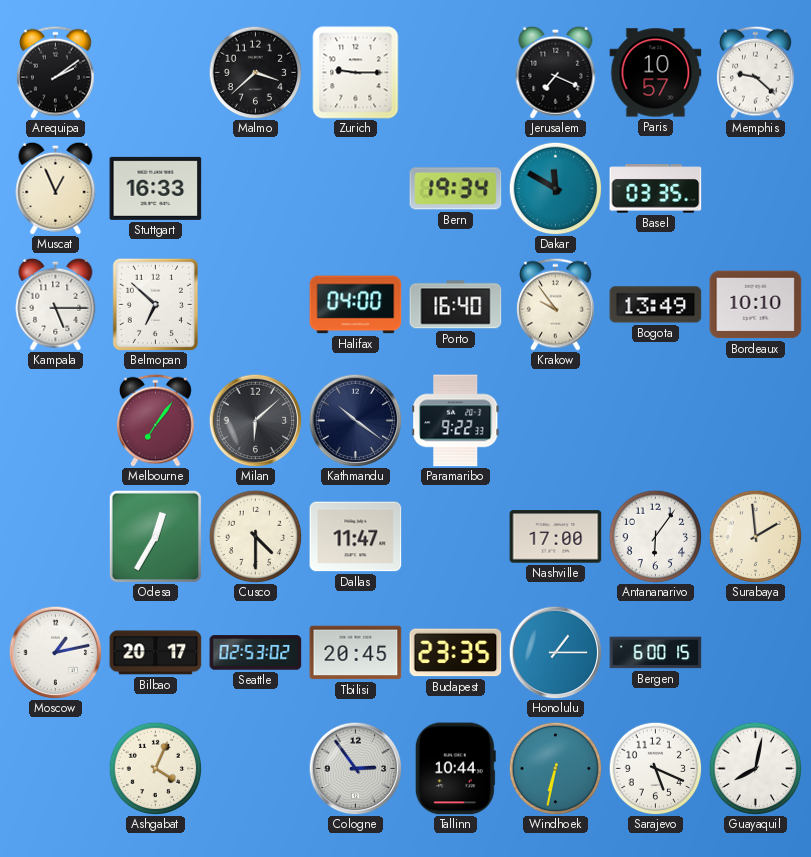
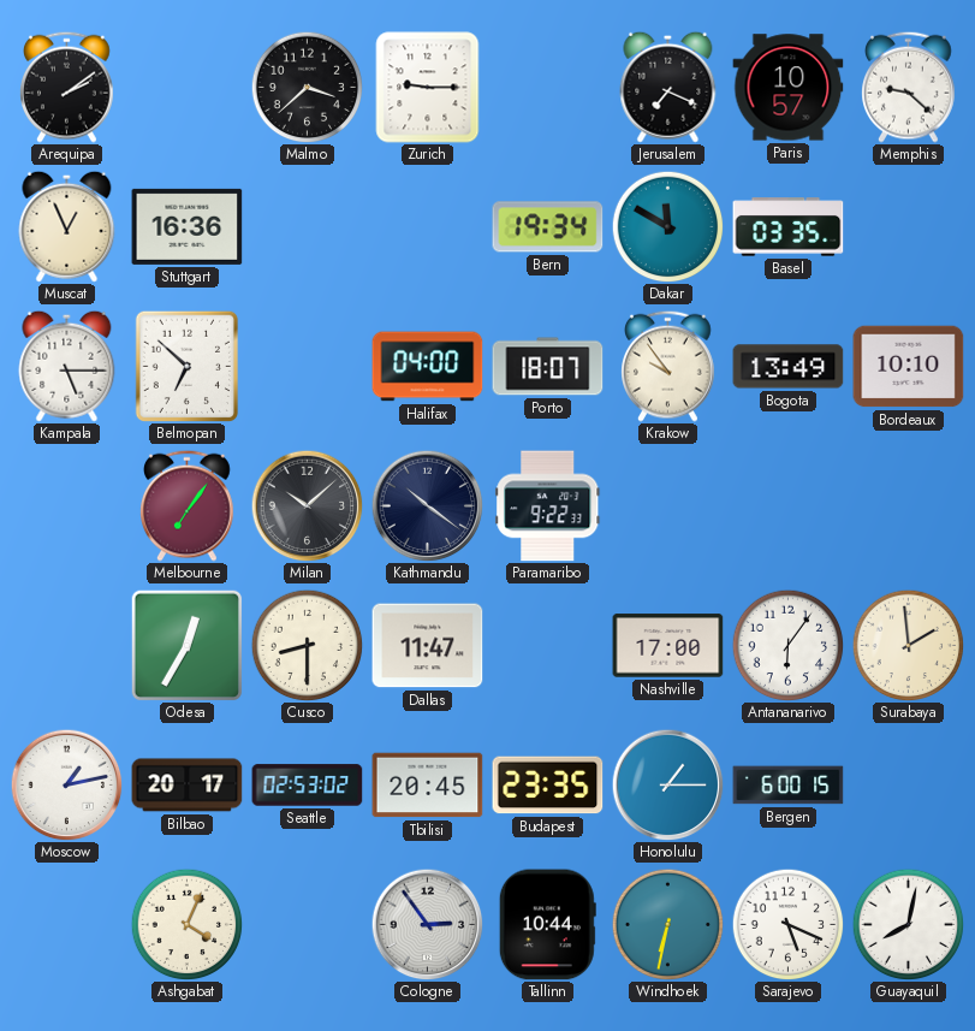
Stuttgart: 16:33 -> 16:36
Porto: 16:40 -> 18:07
Milan: 6:08 -> 10:08
Cusco: 4:30 -> 8:30
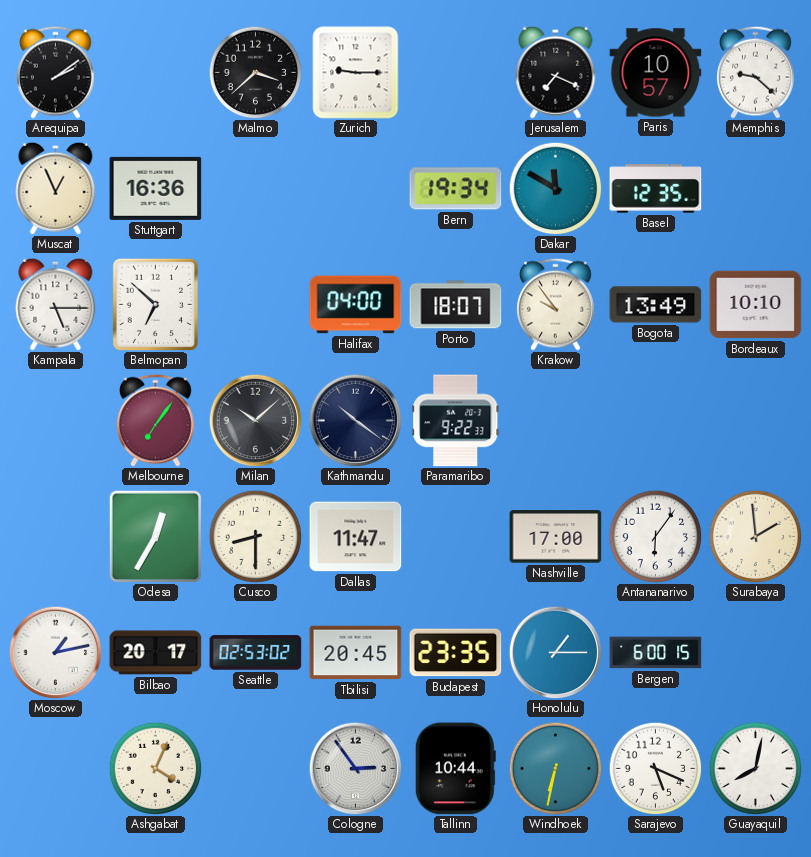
Basel: 03:35 -> 12:35
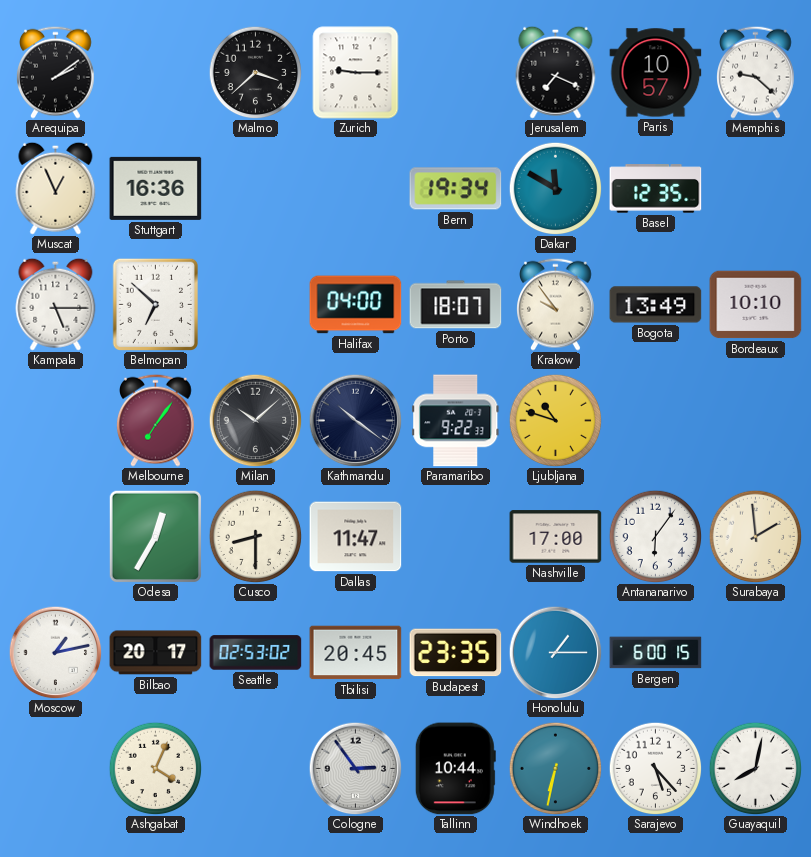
Ljubljana: none -> 10:48
Sarajevo: 5:19 -> 5:23
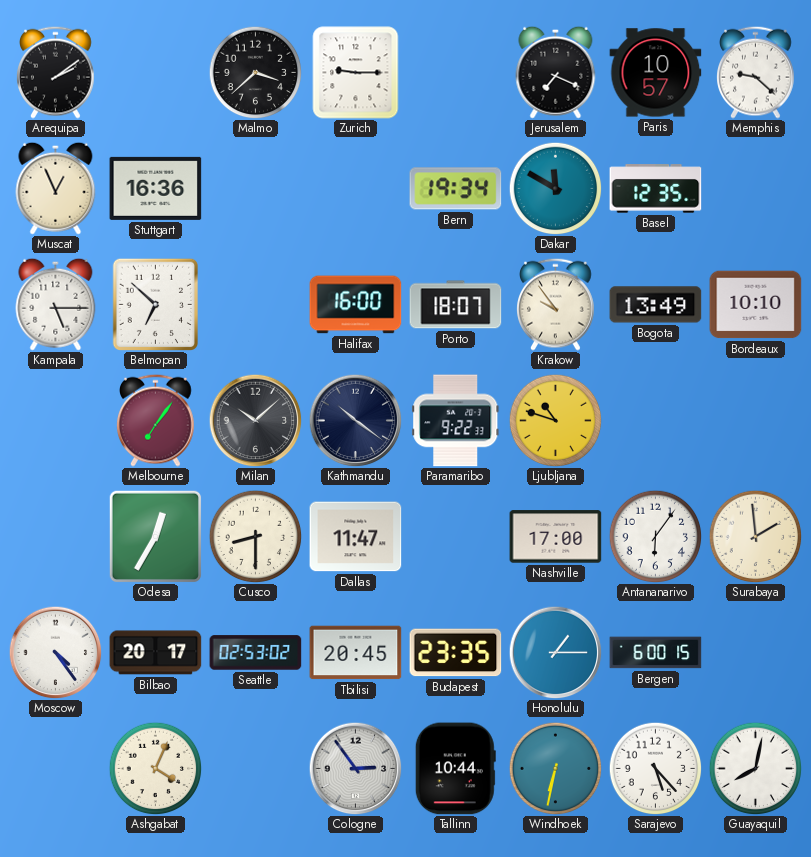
Halifax: 04:00 -> 16:00
Moscow: 1:13 -> 4:24
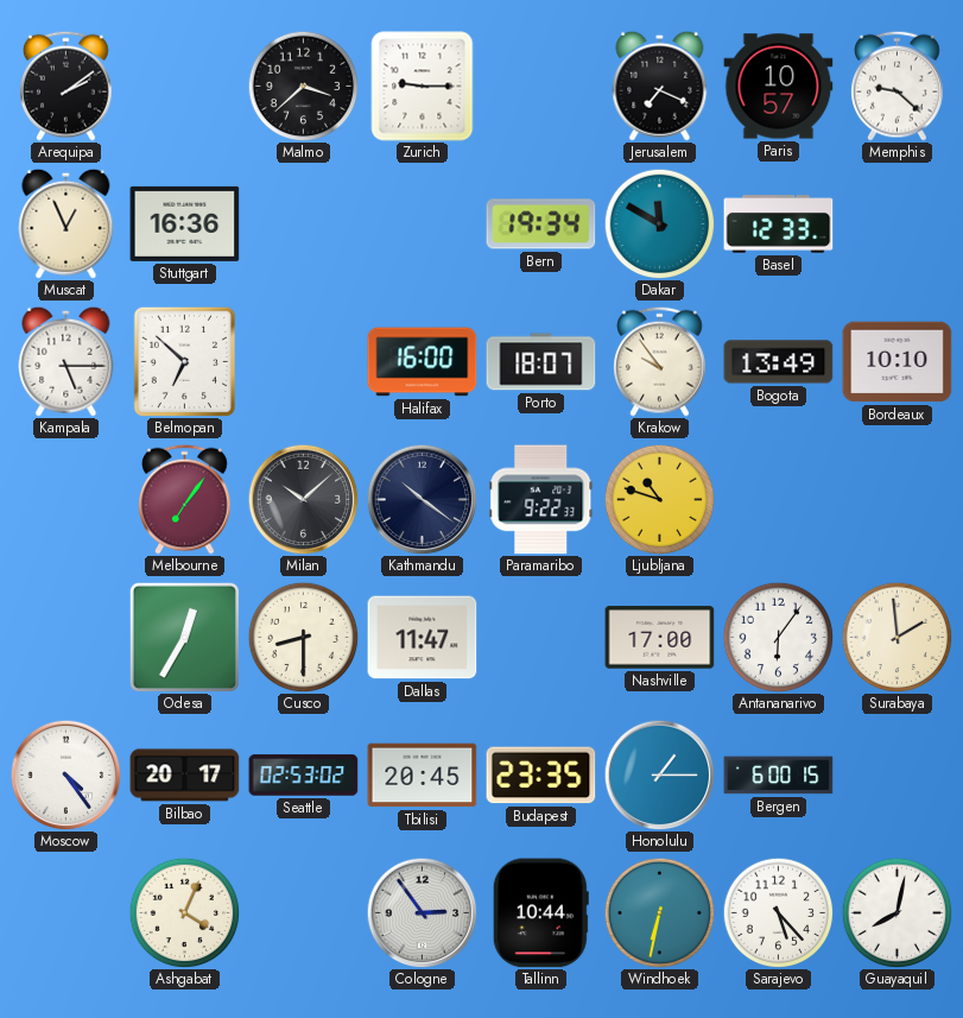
Basel: 12:35 -> 12:33
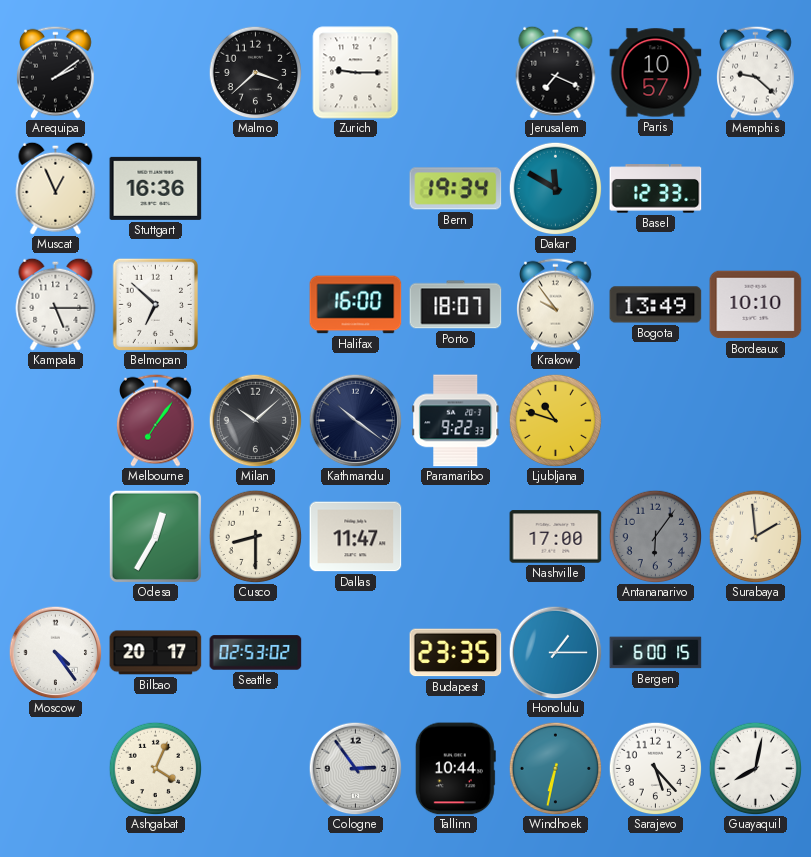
Antananarivo dial: white -> grey
Tbilisi: 20:45 -> none
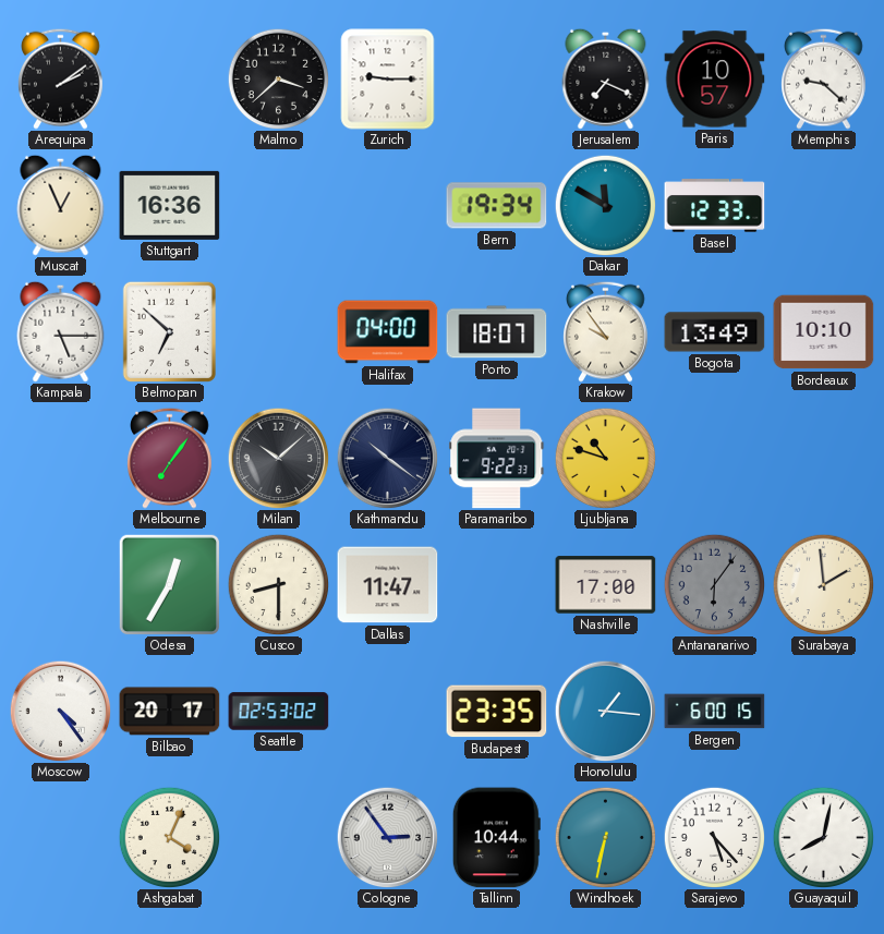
Halifax: 16:00 -> 04:00
Honolulu: 1:15 -> 1:16
